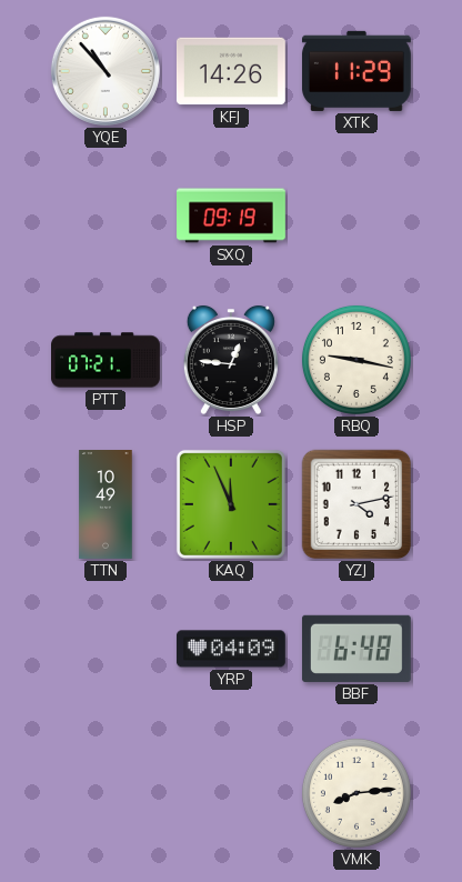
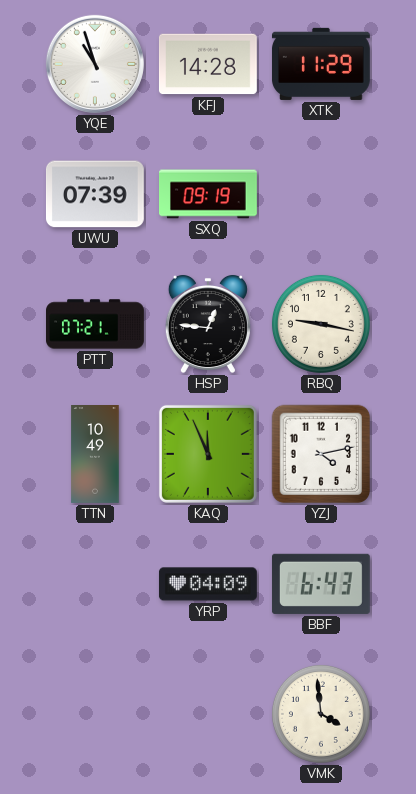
YQE: 10:53 -> 10:57
KFJ: 14:26 -> 14:28
UWU: none -> 07:39
BBF: 6:48 -> 6:43
VMK: 8:14 -> 3:59
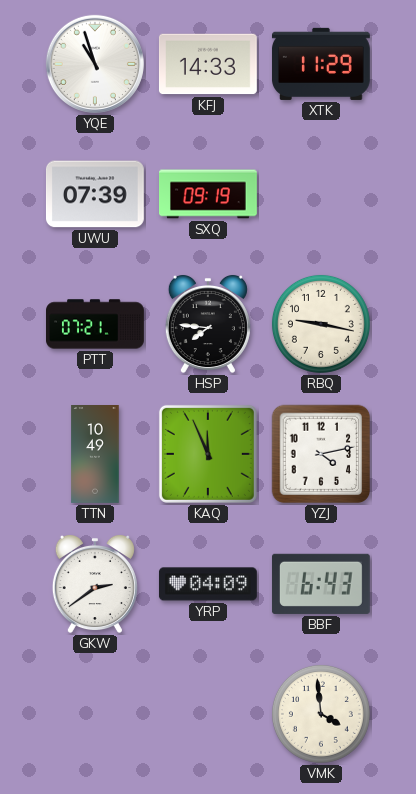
KFJ: 14:28 -> 14:33
HSP: 12:46 -> 7:46
GKW: none -> 2:39
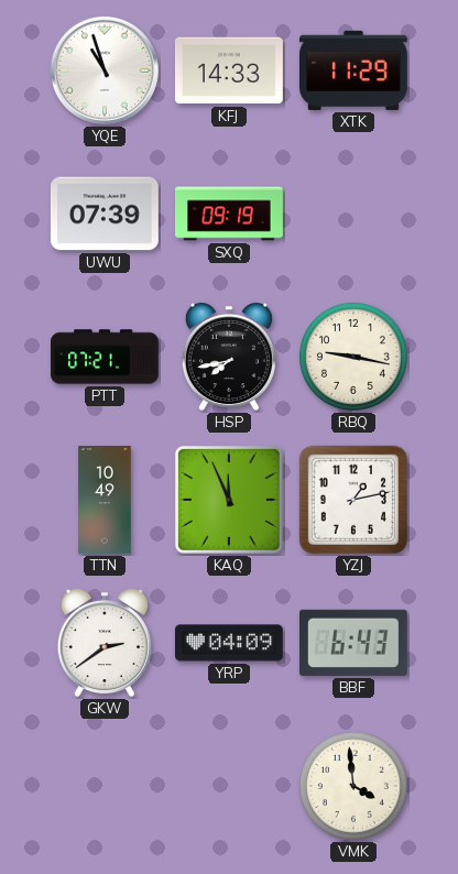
HSP: 7:46 -> 7:43
YZJ: 4:13 -> 1:13
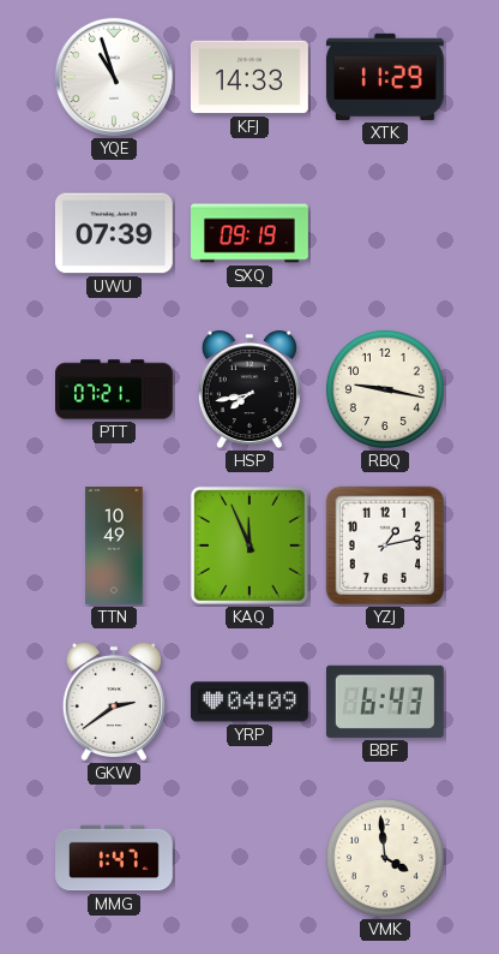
MMG: none -> 1:47
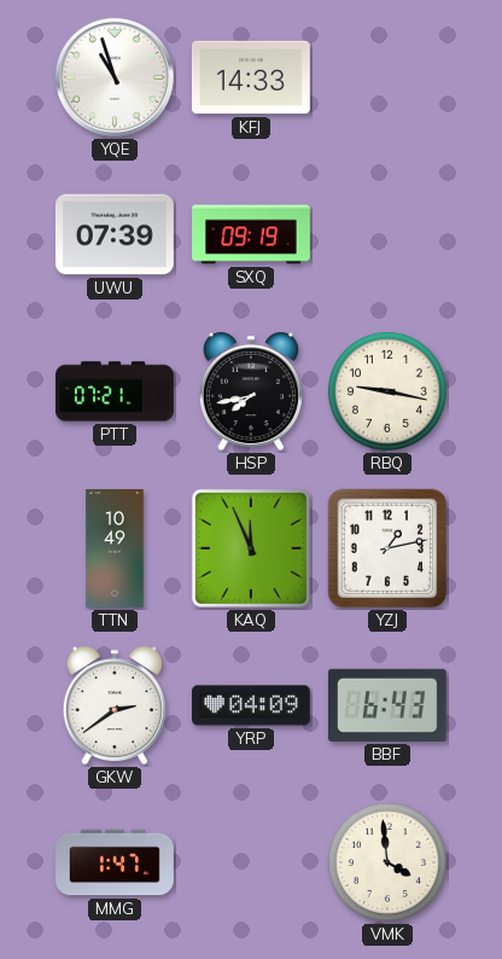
XTK: 11:29 -> none
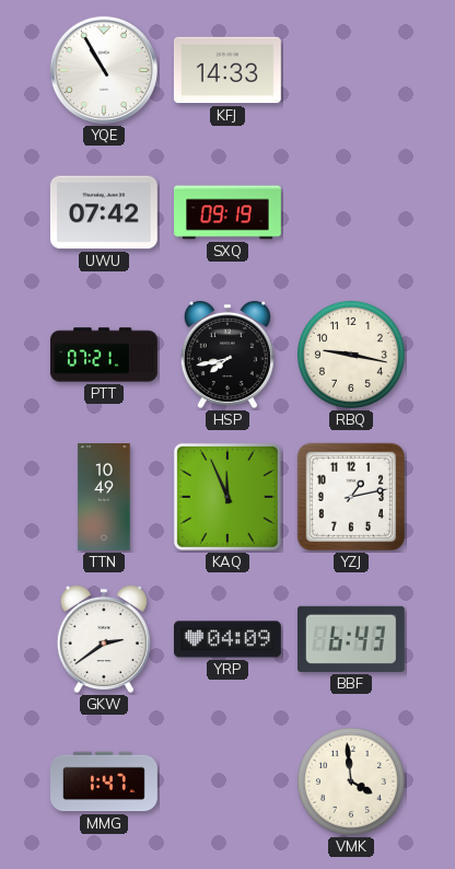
YQE: 10:57 -> 10:55
UWU: 07:39 -> 07:42
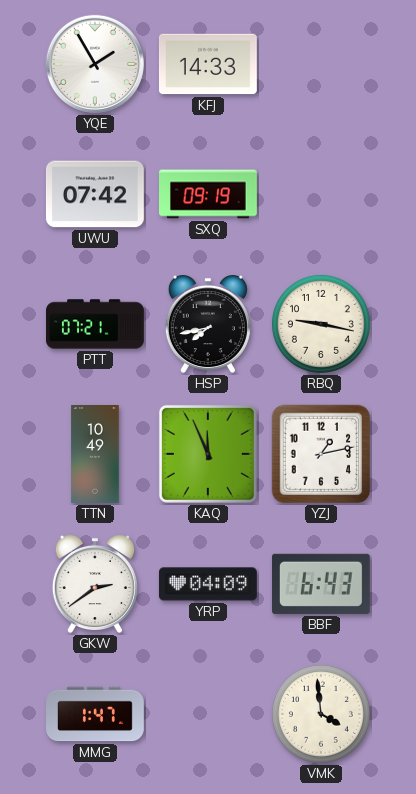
YQE: 10:55 -> 1:55
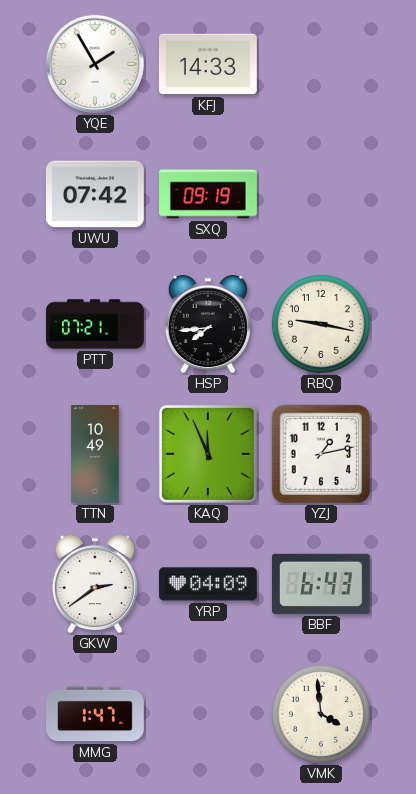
HSP: 7:43 -> 7:44
